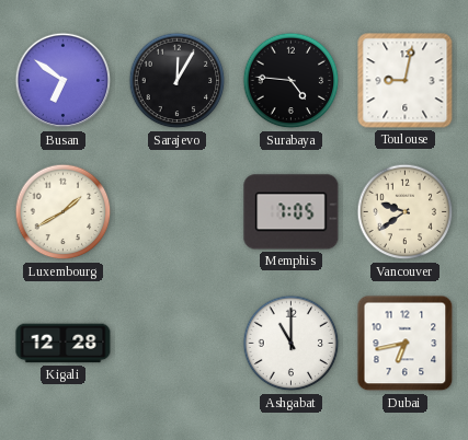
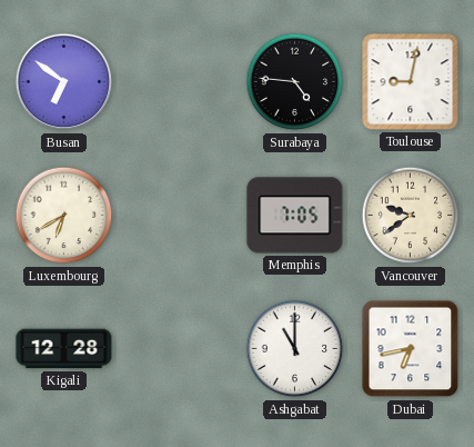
Sarajevo: 12:05 -> none
Luxembourg: 1:40 -> 6:40
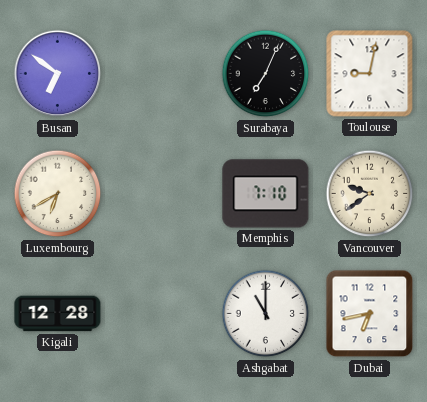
Surabaya: 4:46 -> 7:04
Memphis: 7:05 -> 7:10
